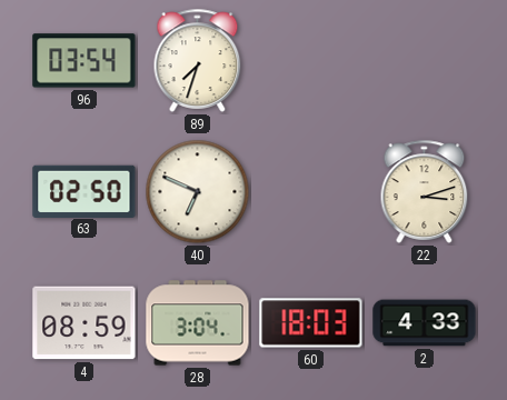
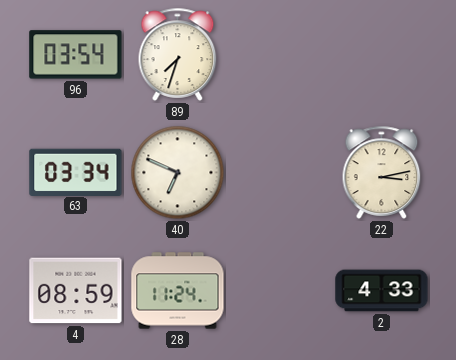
63: 02:50 -> 03:34
22: 3:12 -> 3:13
28: 3:04 -> 11:24
60: 18:03 -> none
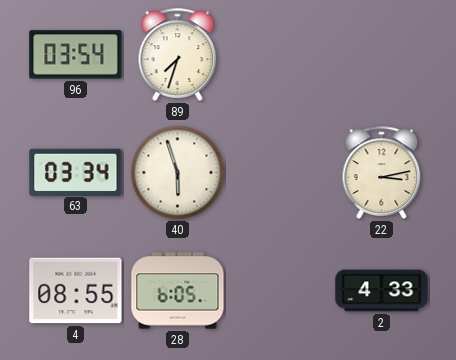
40: 6:49 -> 5:57
4: 08:59 -> 08:55
28: 11:24 -> 6:05
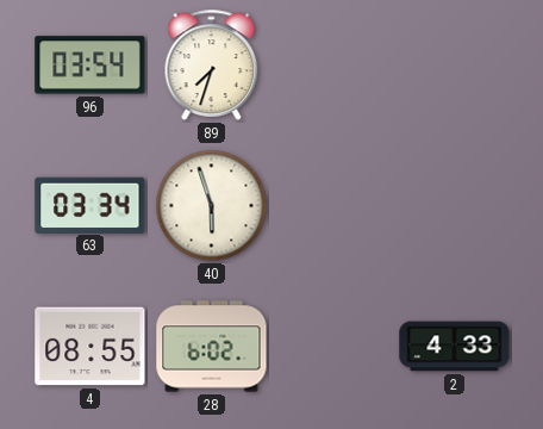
22: 3:13 -> none
28: 6:05 -> 6:02
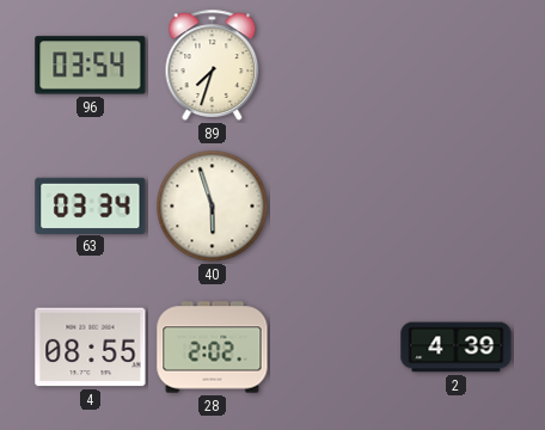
28: 6:02 -> 2:02
2: 4:33 -> 4:39
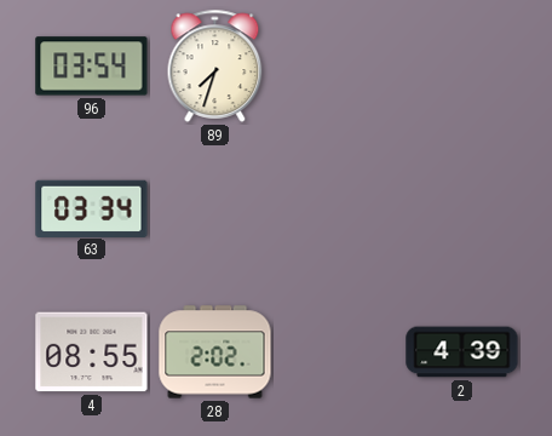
40: 5:57 -> none
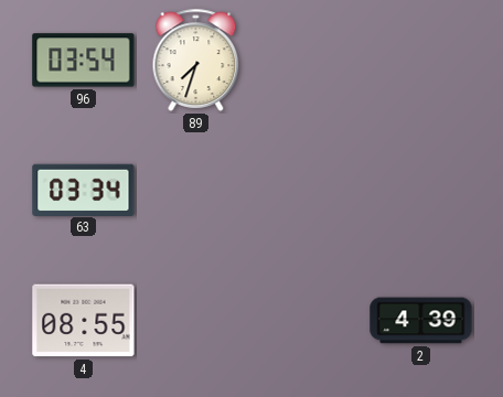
28: 2:02 -> none
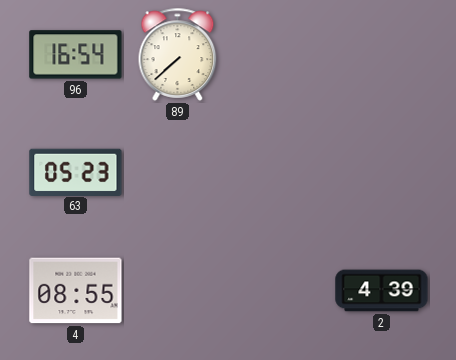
96: 03:54 -> 16:54
89: 7:33 -> 7:38
63: 03:34 -> 05:23
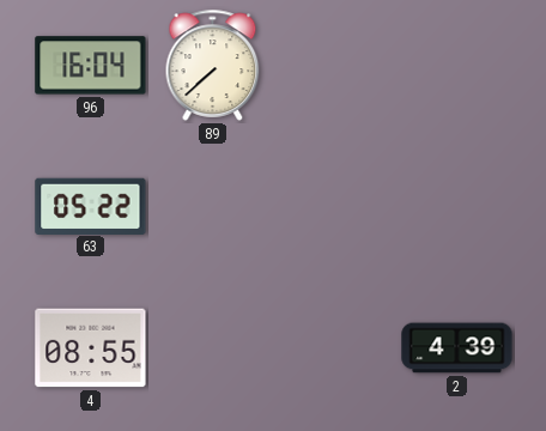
96: 16:54 -> 16:04
63: 05:23 -> 05:22
